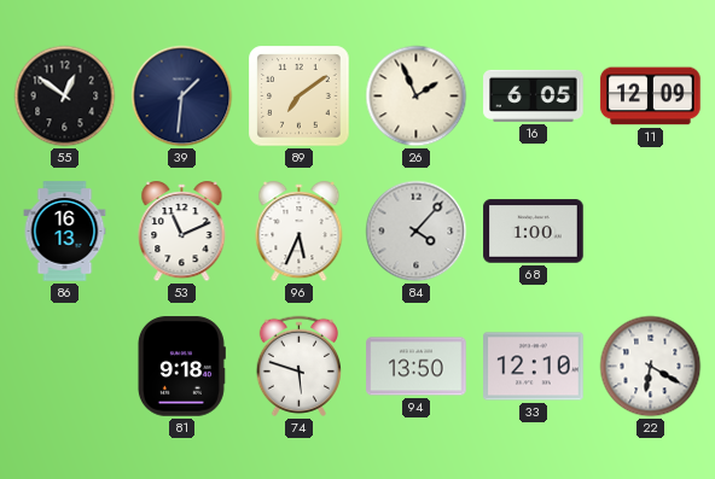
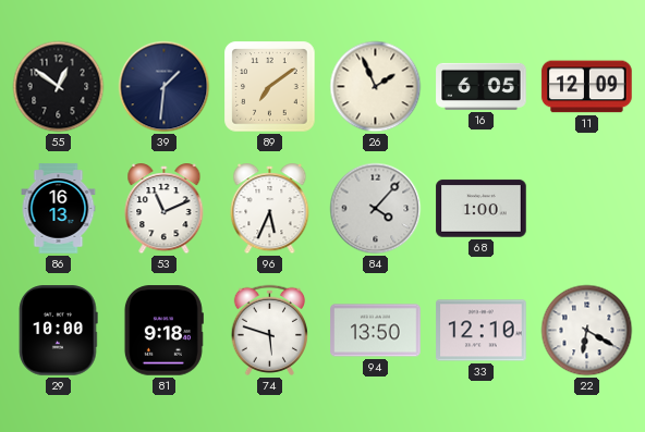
29: none -> 10:00
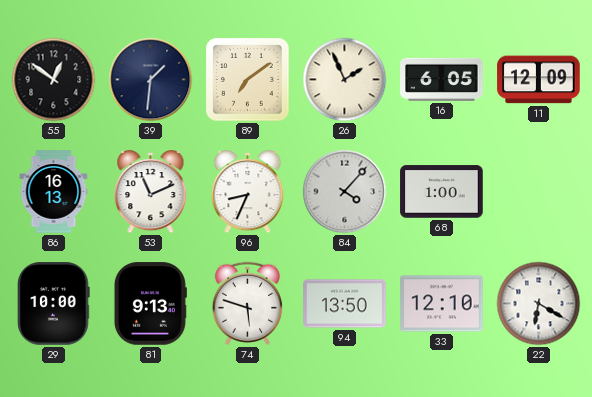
96: 5:34 -> 8:34
81: 9:18 -> 9:13
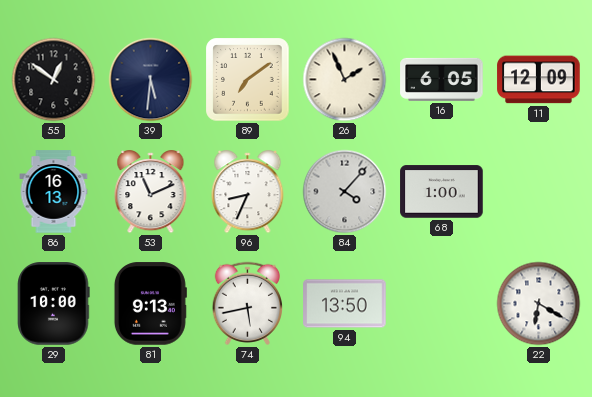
39: 1:31 -> 5:31
74: 5:48 -> 5:43
33: 12:10 -> none
